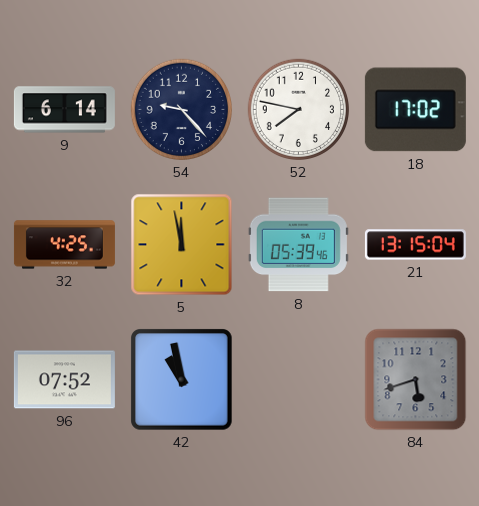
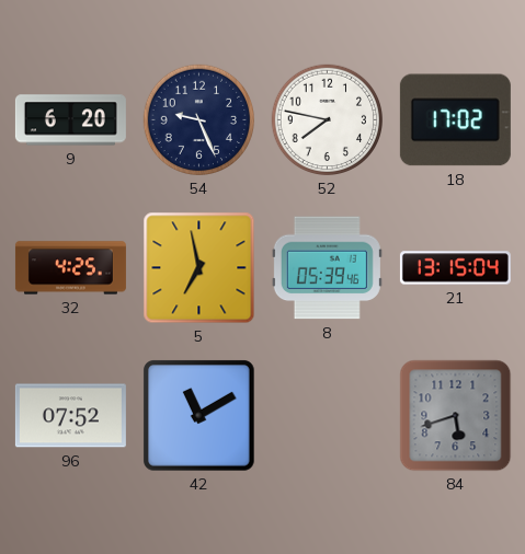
9: 6:14 -> 6:20
54: 9:23 -> 9:26
5: 11:58 -> 6:58
42: 10:58 -> 11:10
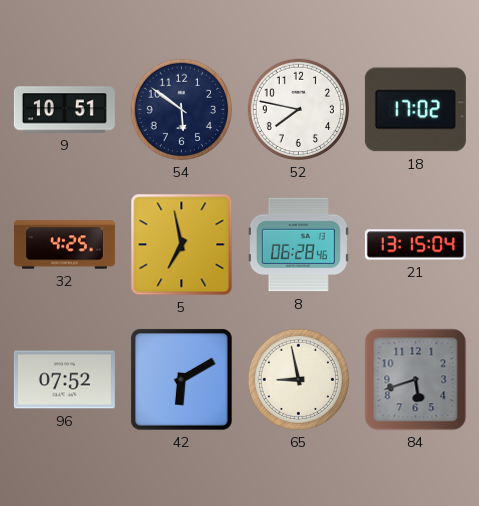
9: 6:20 -> 10:51
54: 9:26 -> 5:51
8: 05:39 -> 06:28
42: 11:10 -> 6:10
65: none -> 8:58
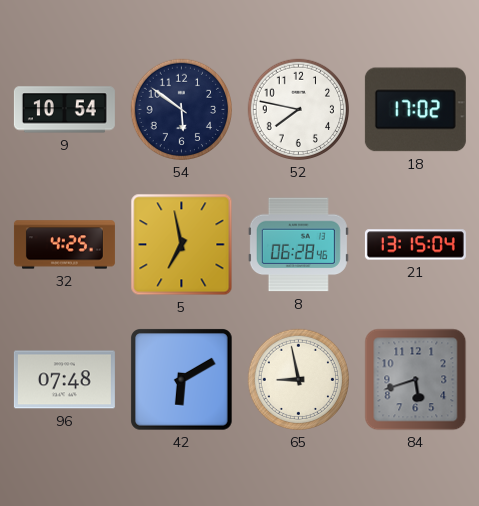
9: 10:51 -> 10:54
96: 07:52 -> 07:48
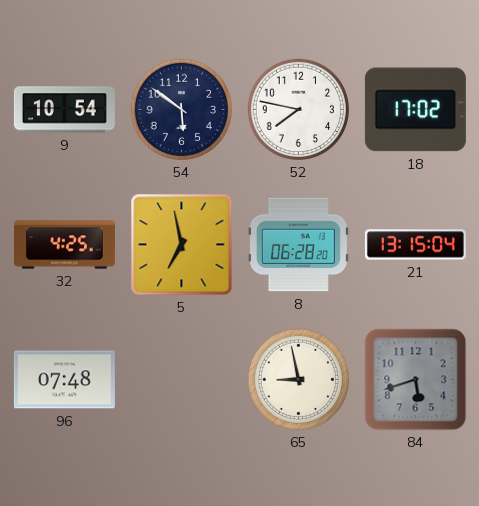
8: 06:28:46 -> 06:28:20
42: 6:10 -> none
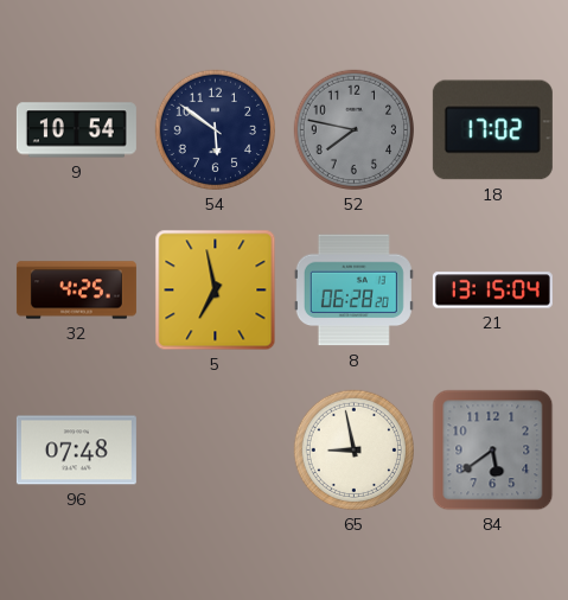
52 dial: white -> grey
84: 5:42 -> 5:39
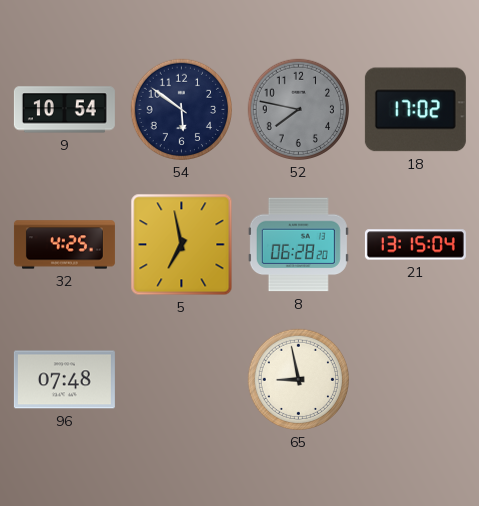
84: 5:39 -> none
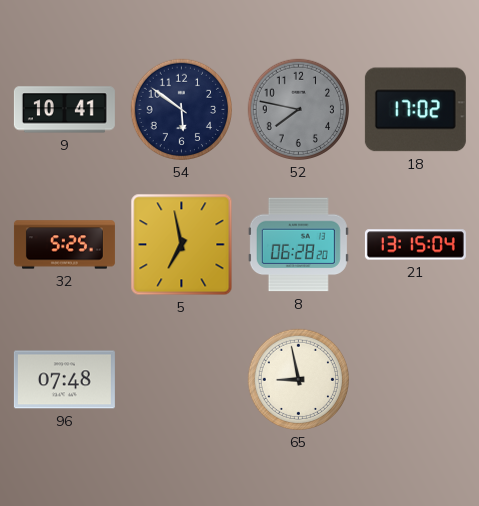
9: 10:54 -> 10:41
32: 4:25 -> 5:25
